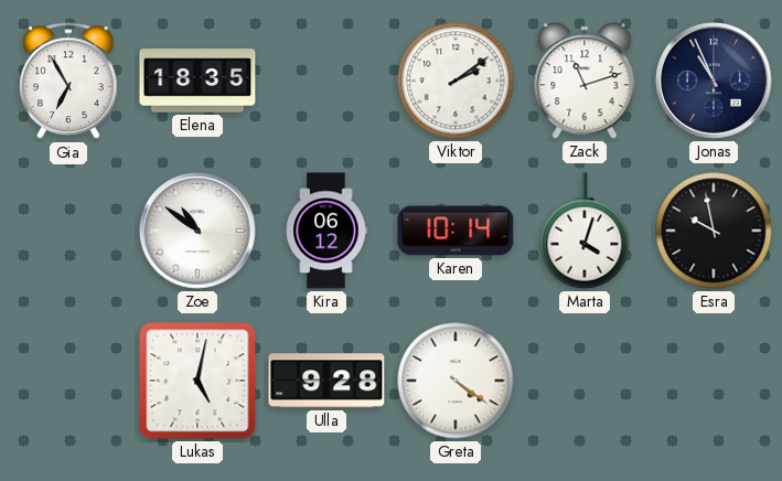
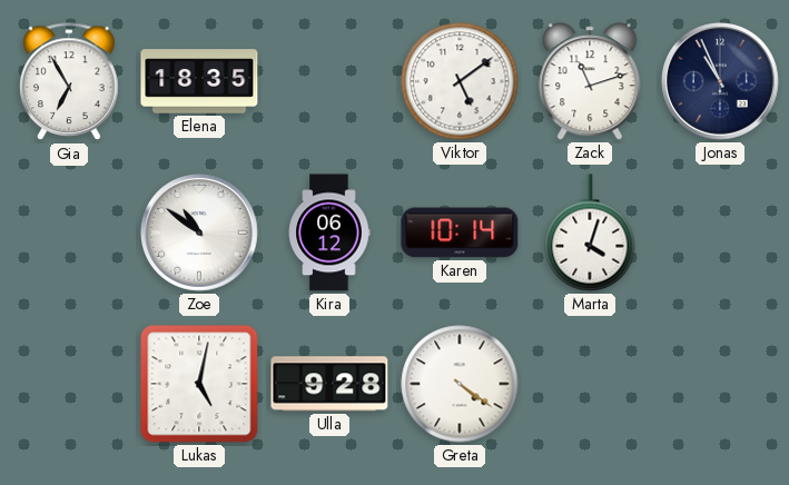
Viktor: 2:09 -> 5:09
Esra: 9:58 -> none
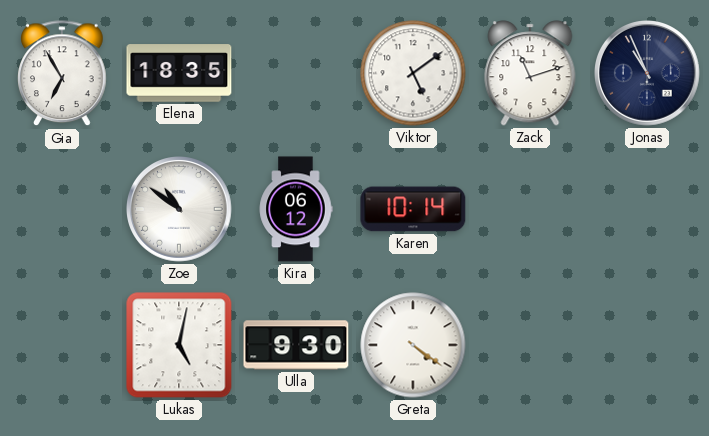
Marta: 4:03 -> none
Ulla: 9:28 -> 9:30
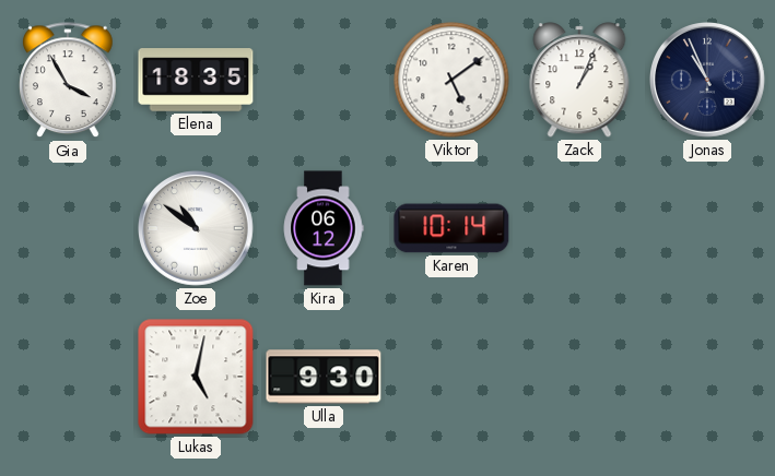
Gia: 6:55 -> 3:55
Zack: 11:12 -> 1:04
Greta: 4:21 -> none
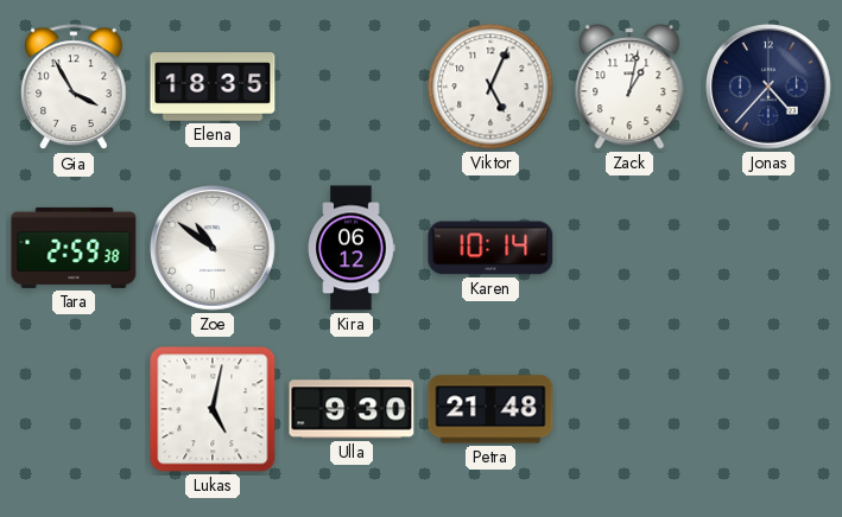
Viktor: 5:09 -> 5:04
Zack: 1:04 -> 1:02
Jonas: 10:56 -> 4:37
Tara: none -> 2:59
Petra: none -> 21:48
